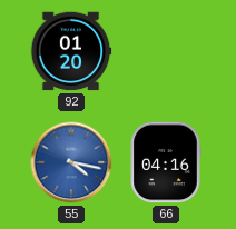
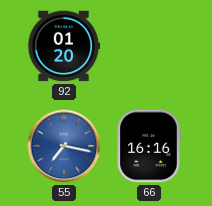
55: 4:17 -> 7:17
66: 04:16 -> 16:16
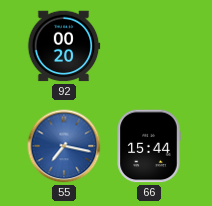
92: 01:20 -> 00:20
66: 16:16 -> 15:44
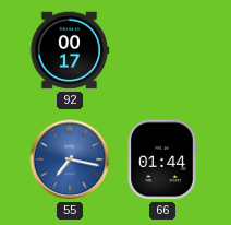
92: 00:20 -> 00:17
66: 15:44 -> 01:44
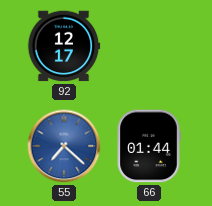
92: 00:17 -> 12:17
55: 7:17 -> 7:22
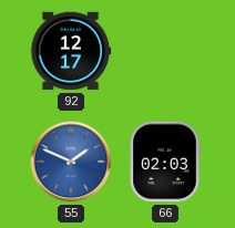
55: 7:22 -> 1:49
66: 01:44 -> 02:03
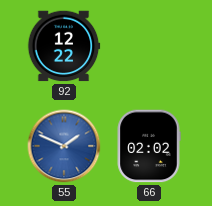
92: 12:17 -> 12:22
66: 02:03 -> 02:02
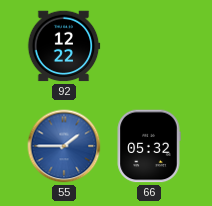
55: 1:49 -> 1:45
66: 02:02 -> 05:32
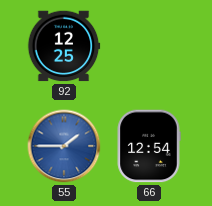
92: 12:22 -> 12:25
66: 05:32 -> 12:54
